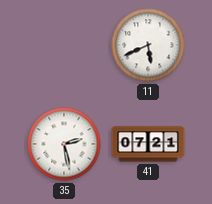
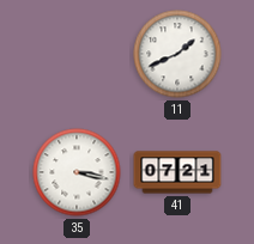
11: 5:41 -> 1:41
35: 2:28 -> 3:17
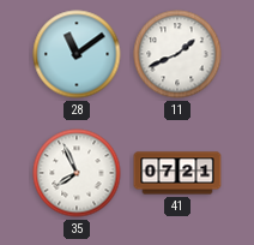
28: none -> 11:09
35: 3:17 -> 7:56
